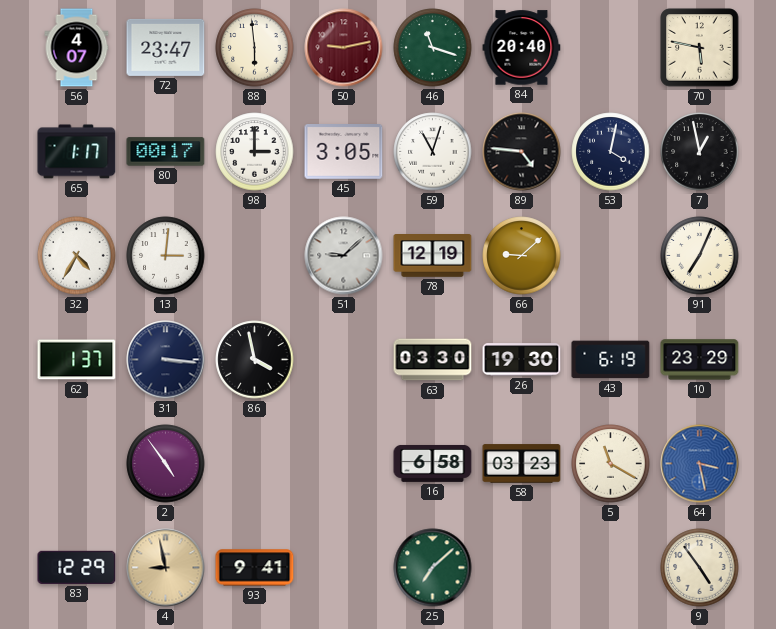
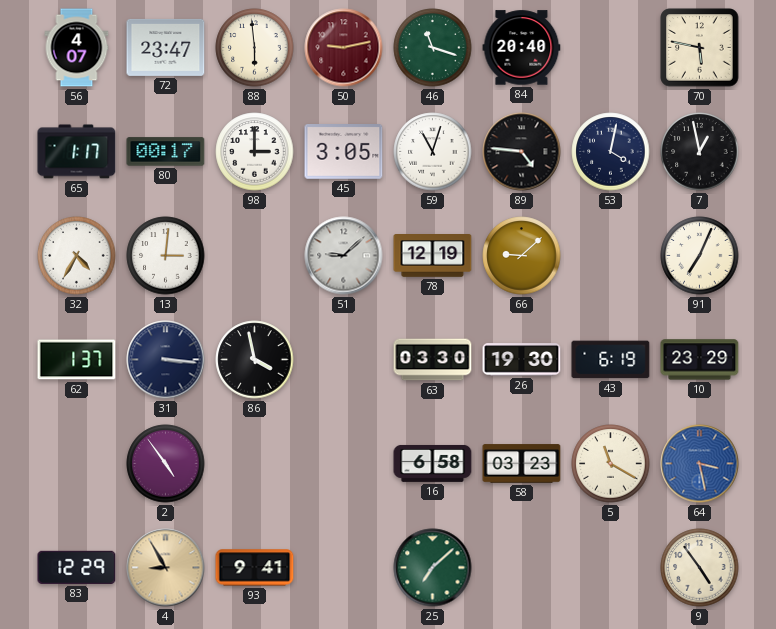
4: 8:58 -> 8:55
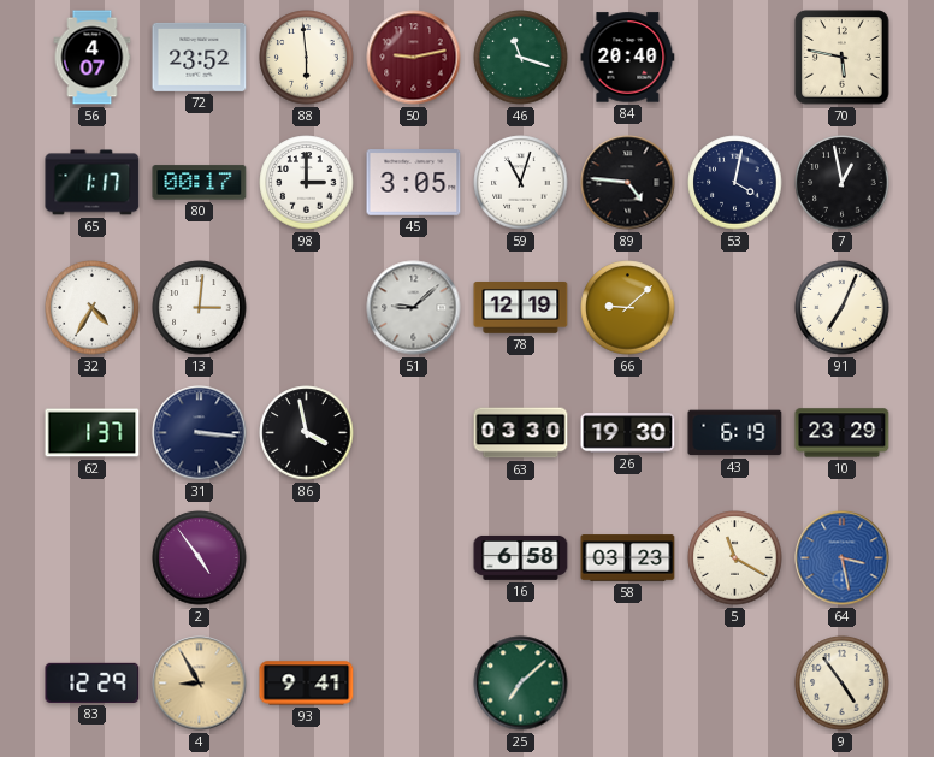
72: 23:47 -> 23:52
